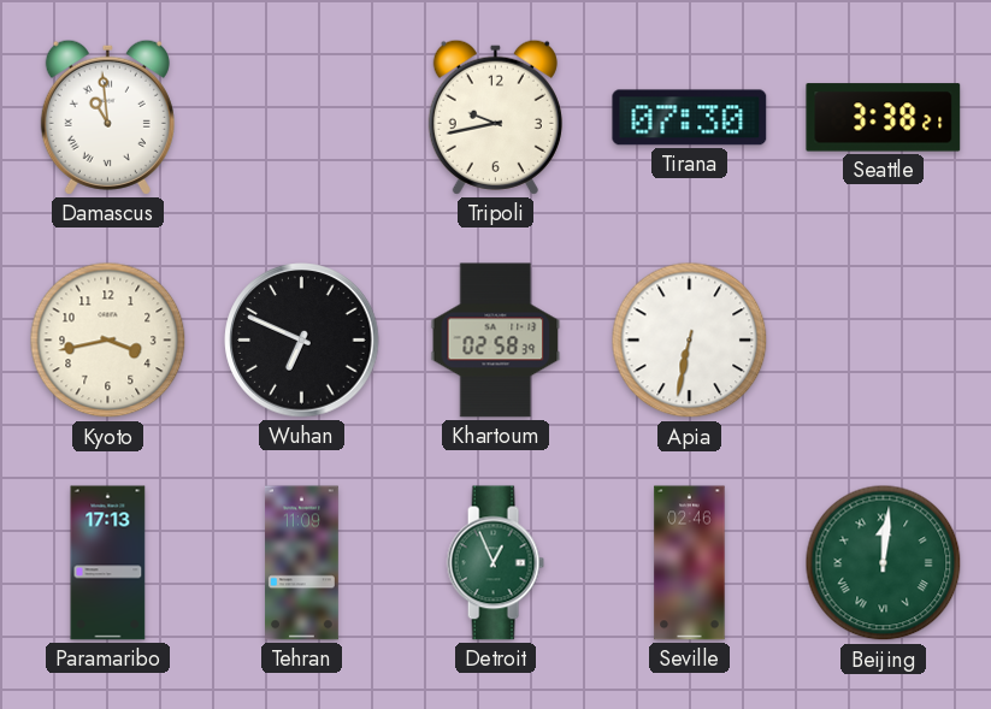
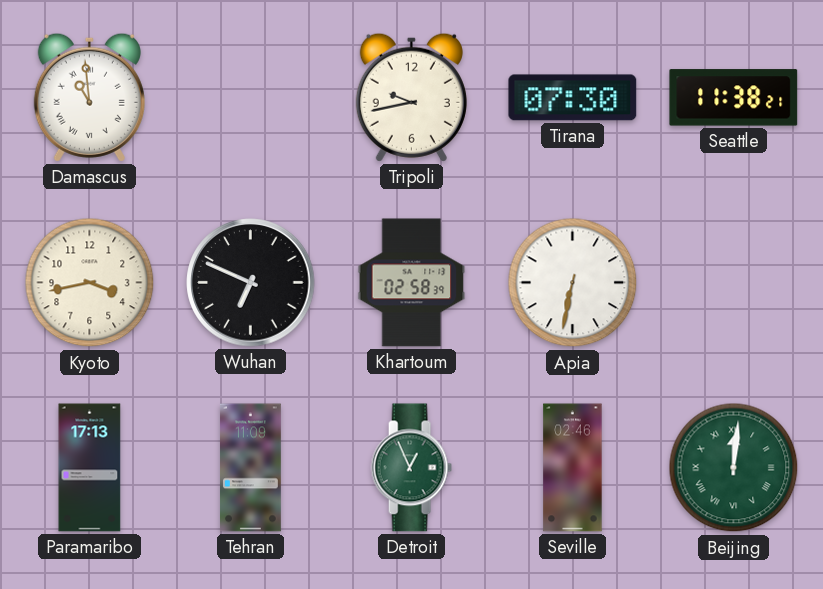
Seattle: 3:38 -> 11:38
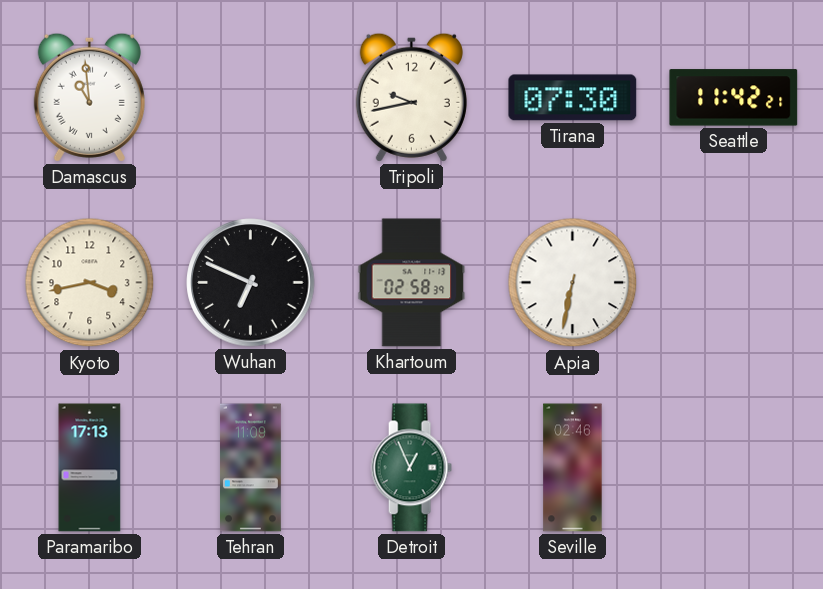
Seattle: 11:38 -> 11:42
Beijing: 12:01 -> none
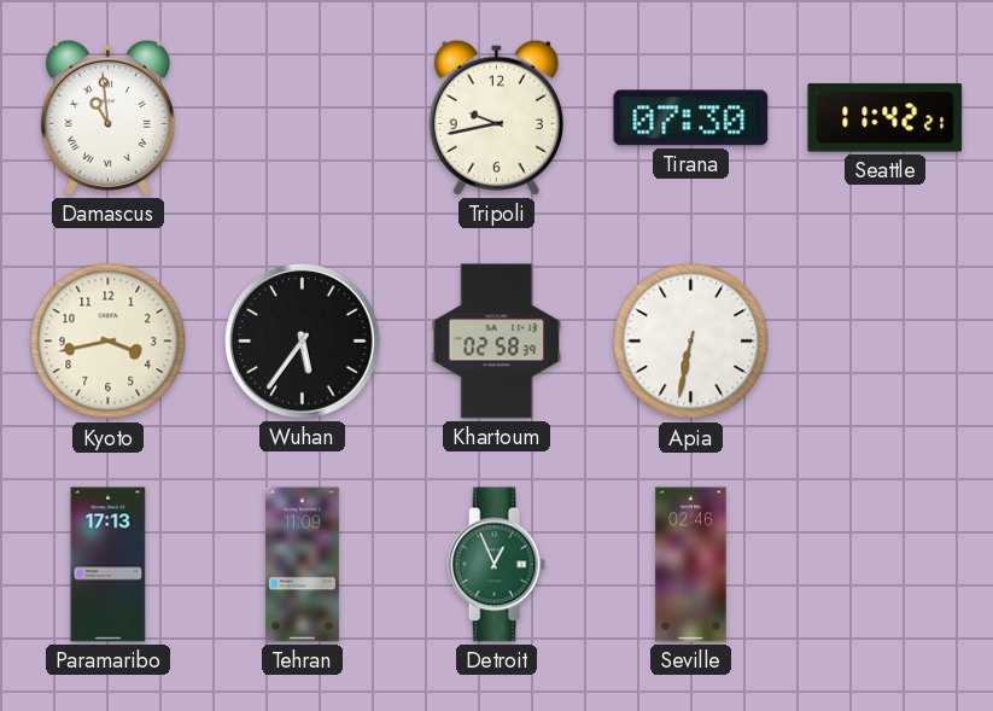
Wuhan: 6:49 -> 5:36
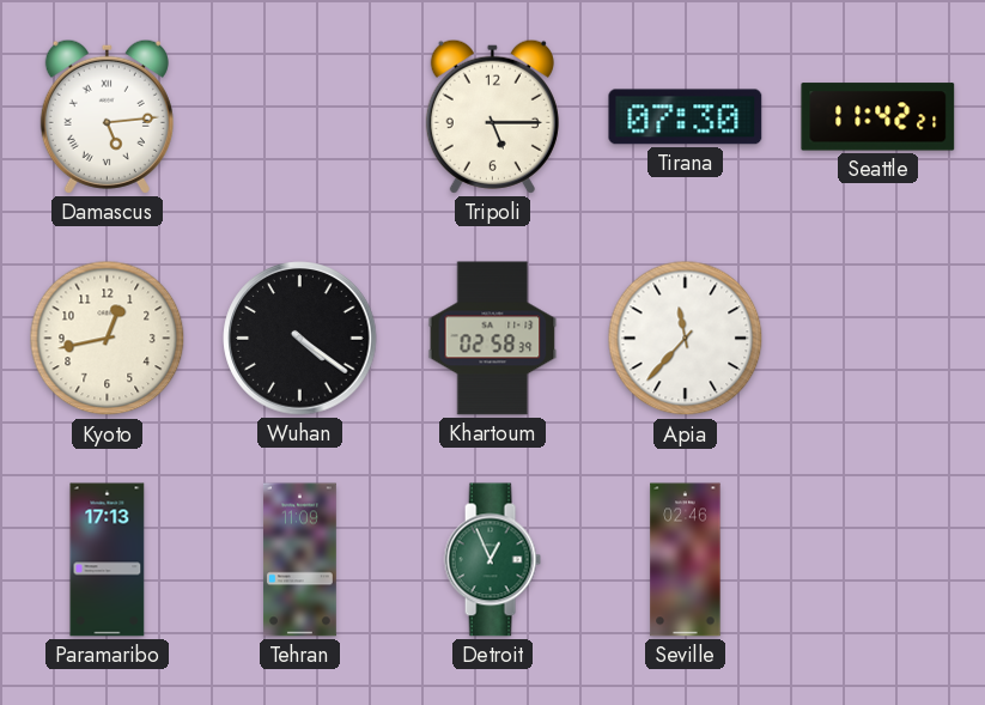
Damascus: 10:59 -> 5:14
Tripoli: 9:43 -> 5:15
Kyoto: 3:43 -> 12:43
Wuhan: 5:36 -> 4:21
Apia: 6:32 -> 11:37
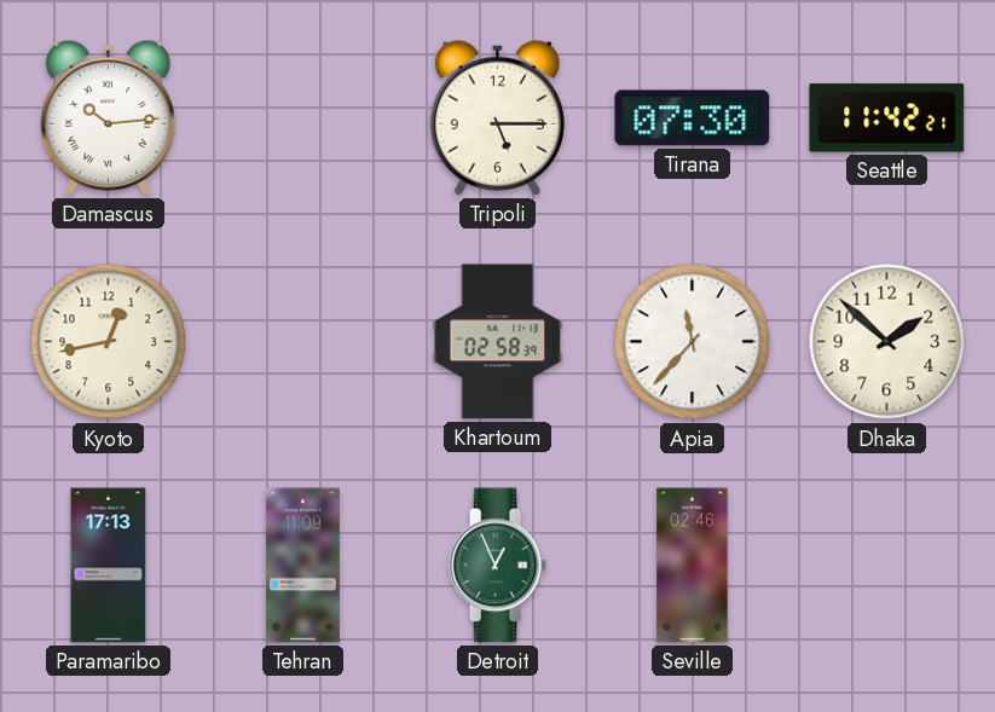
Damascus: 5:14 -> 10:14
Wuhan: 4:21 -> none
Dhaka: none -> 1:52
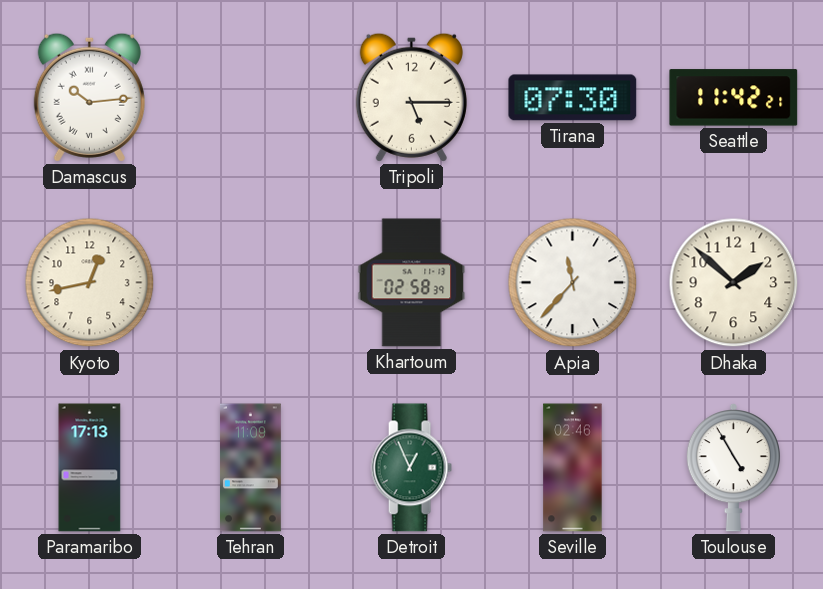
Toulouse: none -> 4:55
